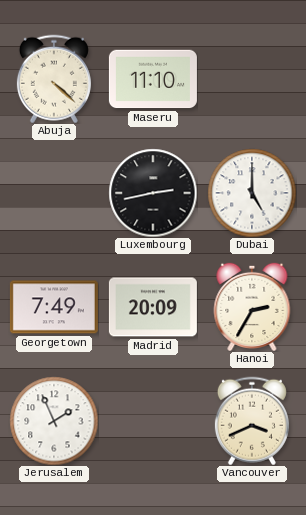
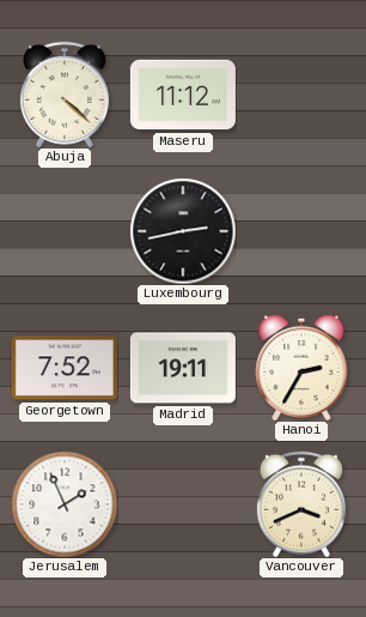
Maseru: 11:10 -> 11:12
Dubai: 5:00 -> none
Georgetown: 7:49 -> 7:52
Madrid: 20:09 -> 19:11
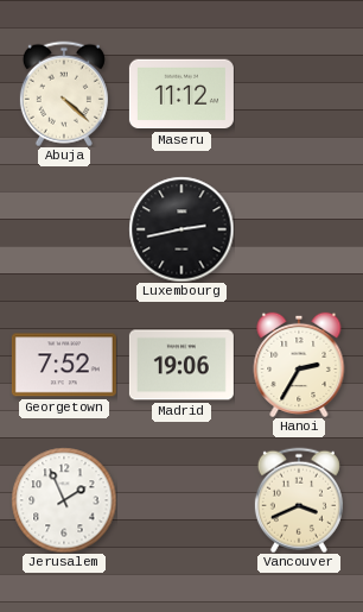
Madrid: 19:11 -> 19:06
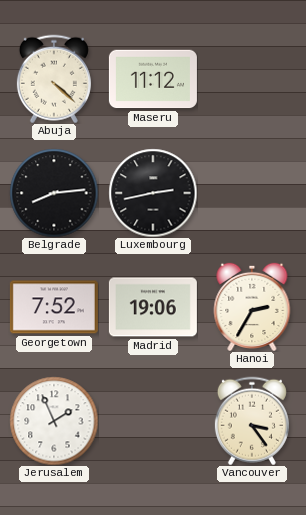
Belgrade: none -> 8:14
Vancouver: 3:41 -> 3:24
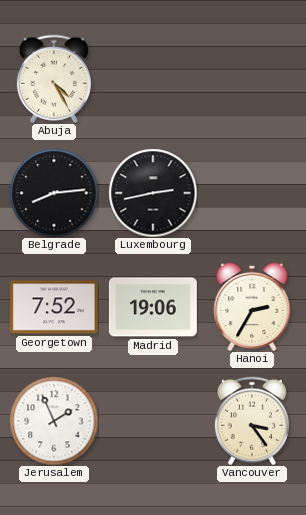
Abuja: 4:22 -> 4:25
Maseru: 11:12 -> none
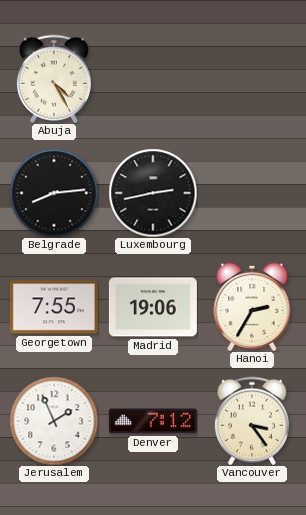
Georgetown: 7:52 -> 7:55
Denver: none -> 7:12
